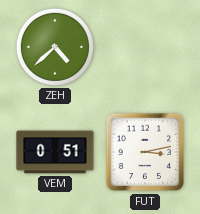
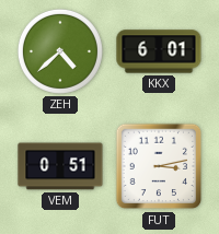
KKX: none -> 6:01
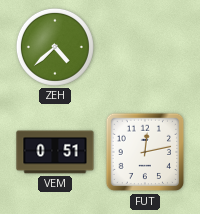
KKX: 6:01 -> none
FUT: 3:13 -> 12:13
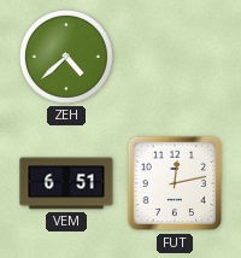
VEM: 0:51 -> 6:51
